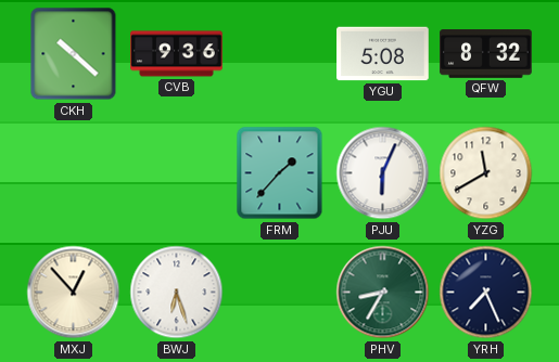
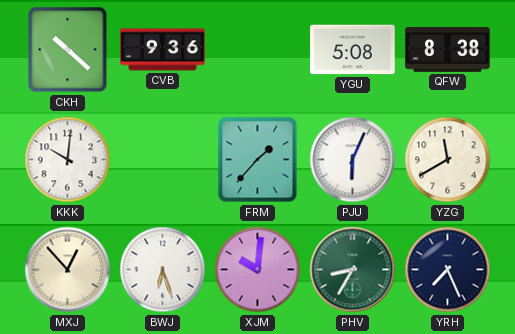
QFW: 8:32 -> 8:38
KKK: none -> 10:01
XJM: none -> 10:01
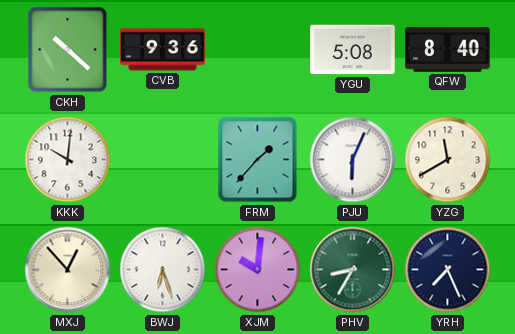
QFW: 8:38 -> 8:40
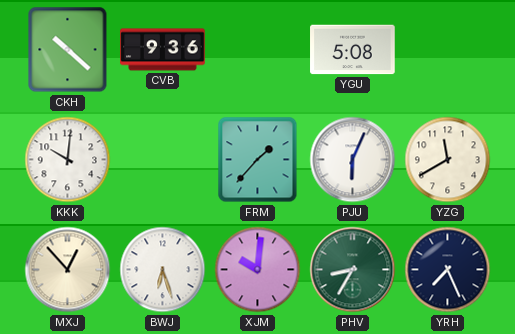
QFW: 8:40 -> none
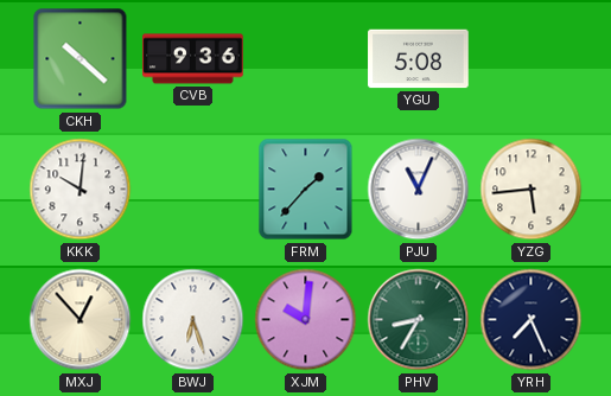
PJU: 6:04 -> 11:04
YZG: 11:40 -> 5:44
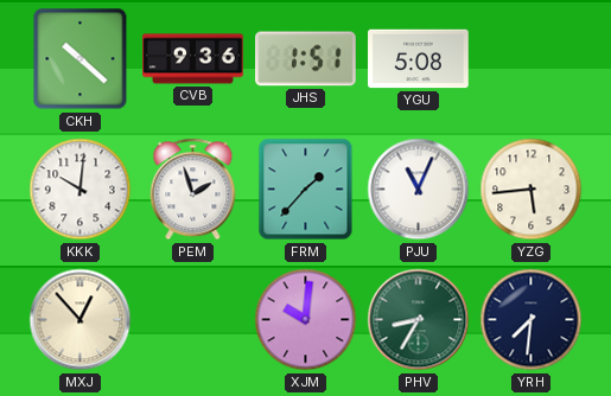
JHS: none -> 1:51
PEM: none -> 1:57
BWJ: 6:27 -> none
YRH: 7:26 -> 7:31
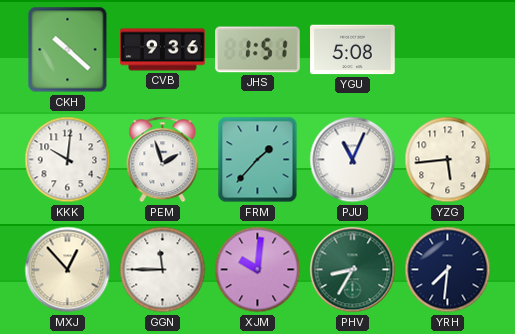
GGN: none -> 11:45
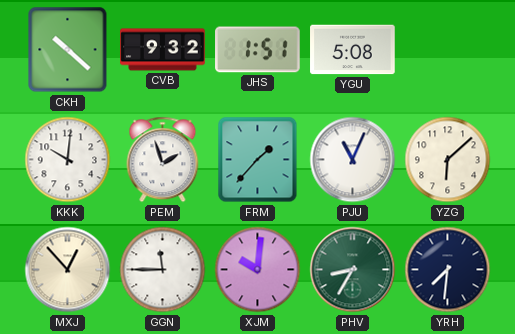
CVB: 9:36 -> 9:32
YZG: 5:44 -> 6:08
